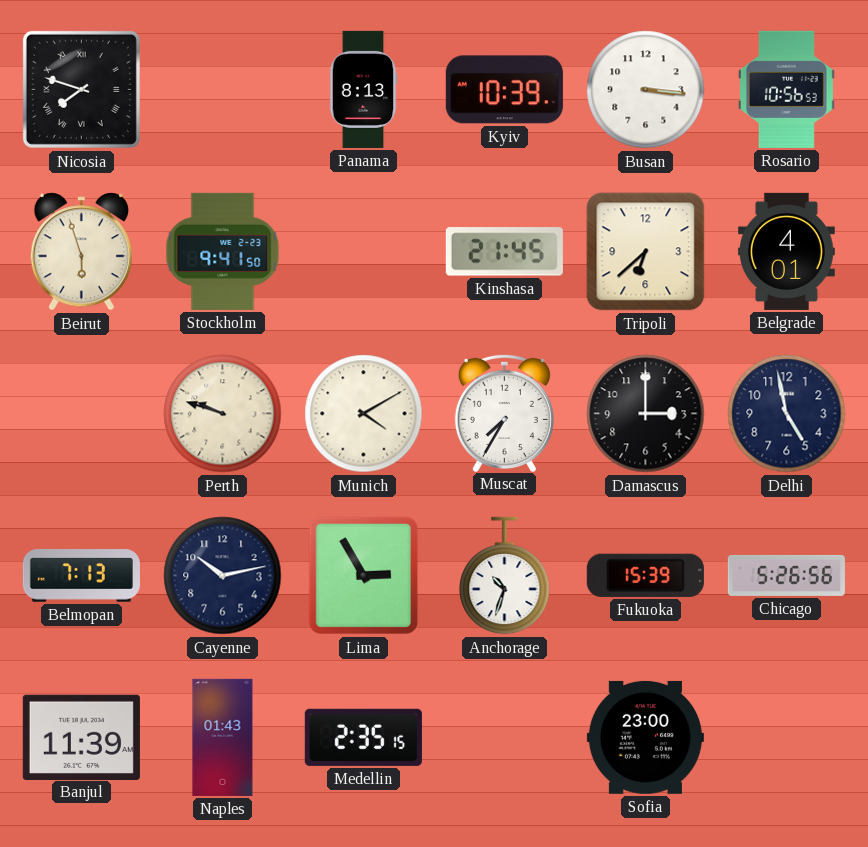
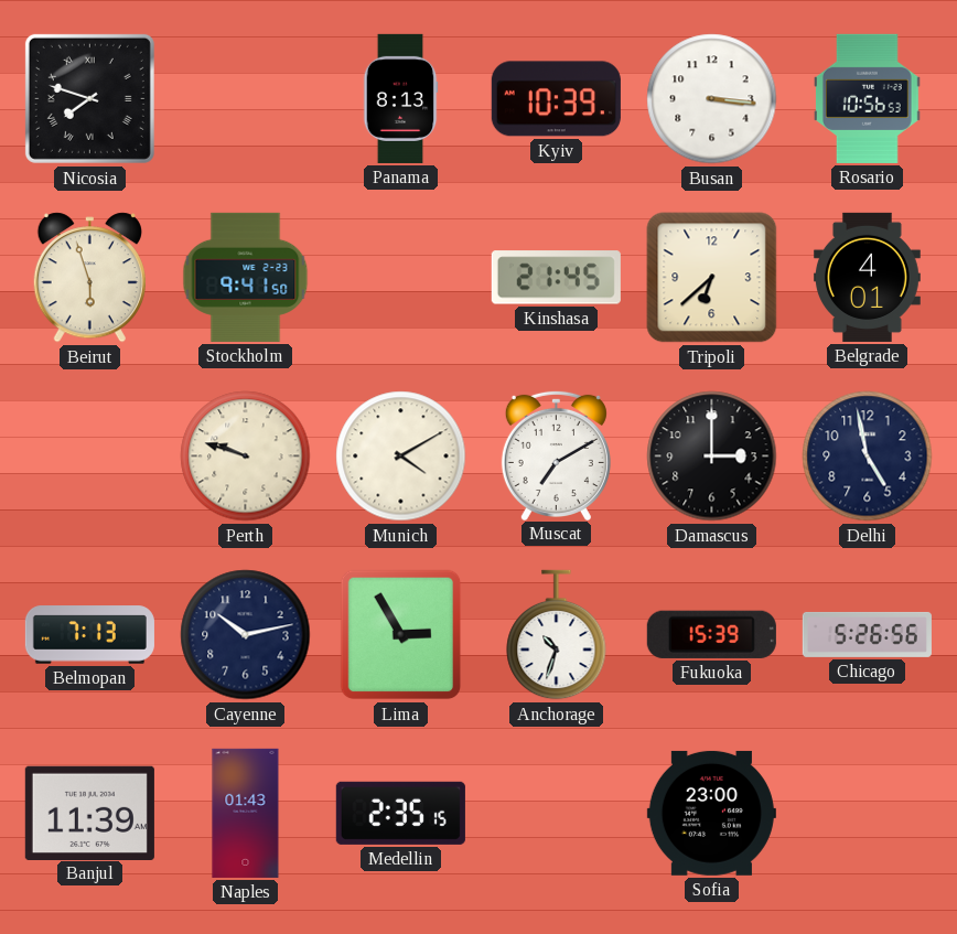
Muscat: 7:35 -> 7:10
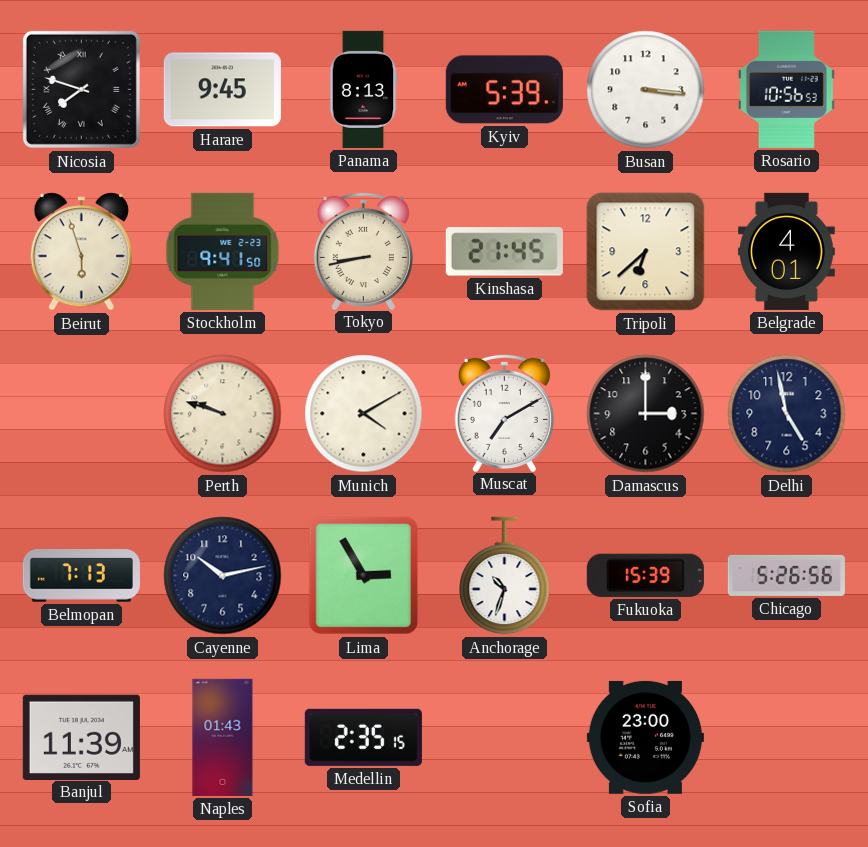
Harare: none -> 9:45
Kyiv: 10:39 -> 5:39
Tokyo: none -> 8:43
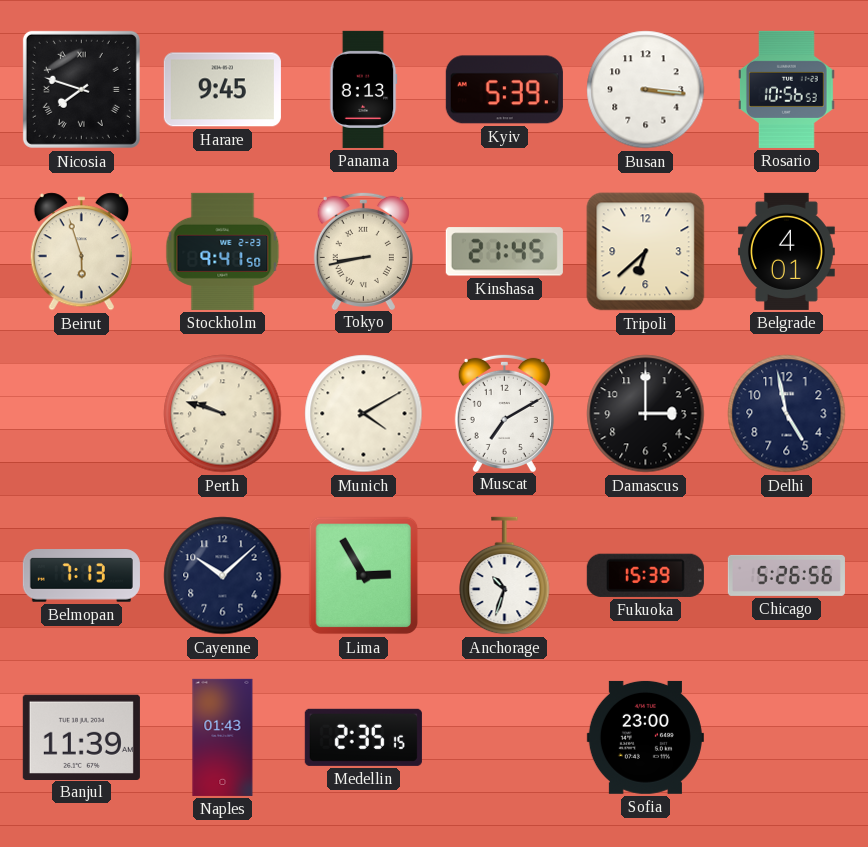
Cayenne: 10:13 -> 10:08
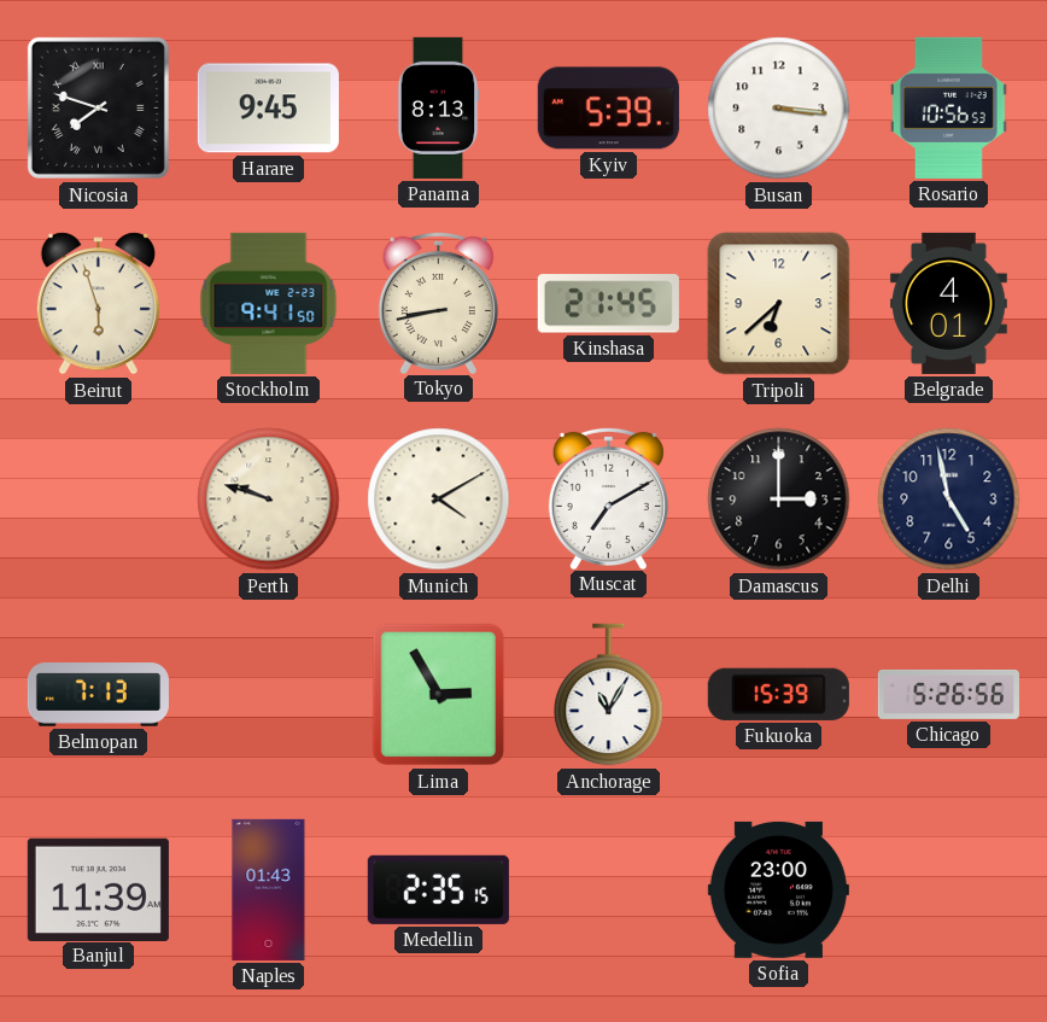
Cayenne: 10:08 -> none
Anchorage: 10:33 -> 11:05
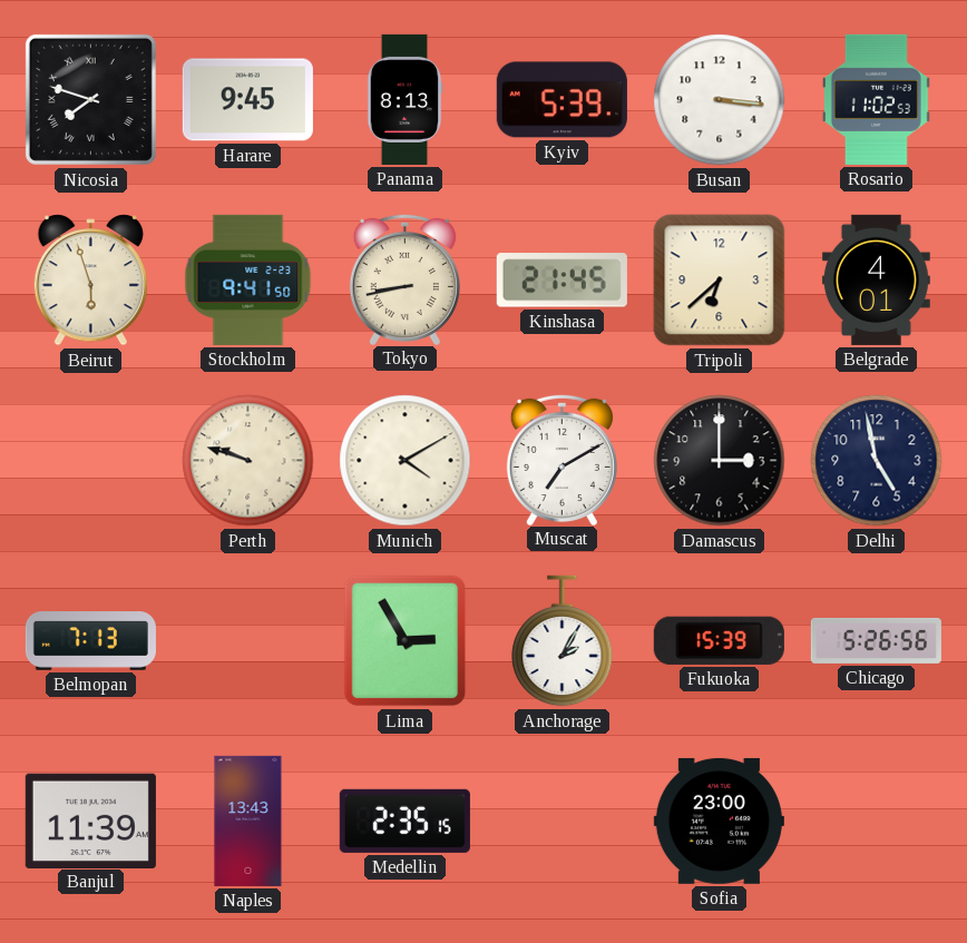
Rosario: 10:56 -> 11:02
Anchorage: 11:05 -> 2:05
Naples: 01:43 -> 13:43
